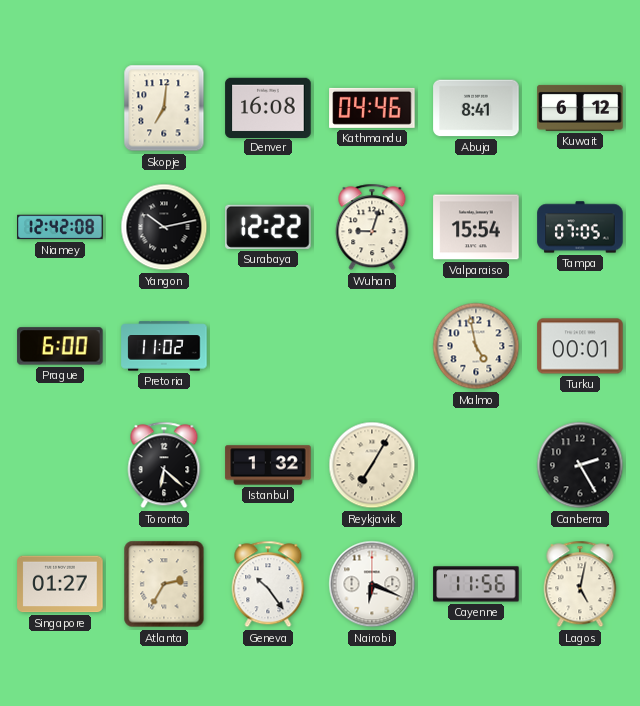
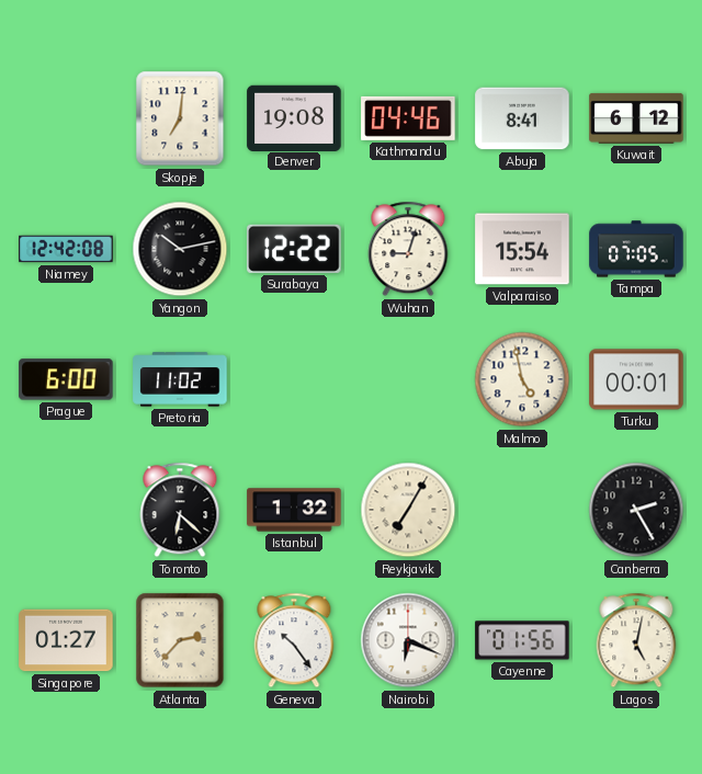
Denver: 16:08 -> 19:08
Atlanta: 2:35 -> 2:37
Cayenne: 11:56 -> 01:56
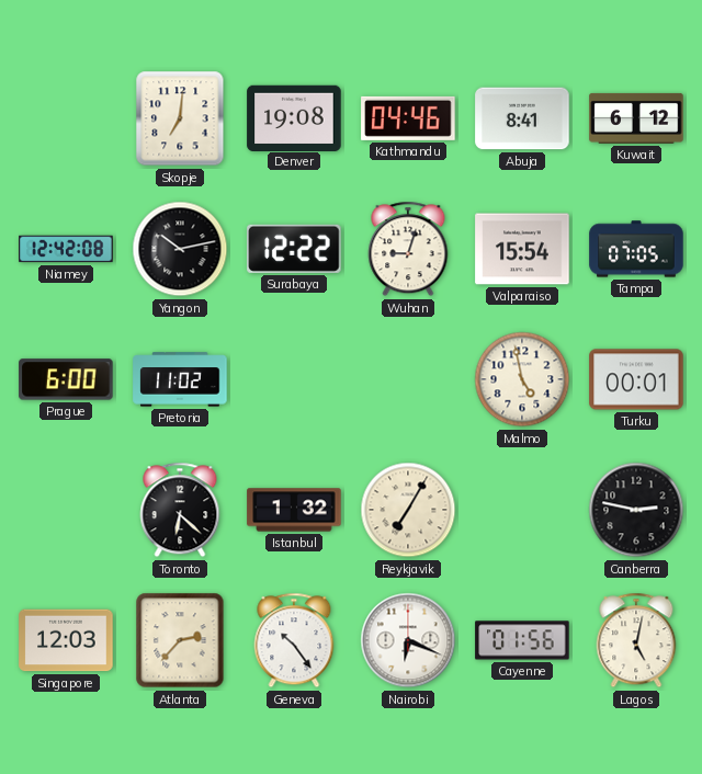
Canberra: 2:25 -> 2:47
Singapore: 01:27 -> 12:03
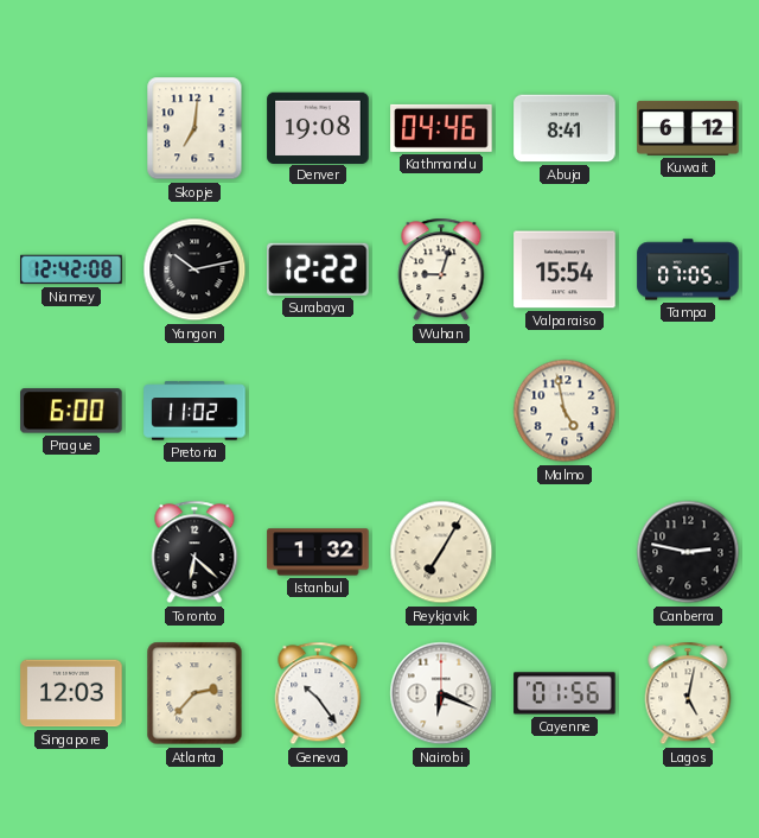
Turku: 00:01 -> none
